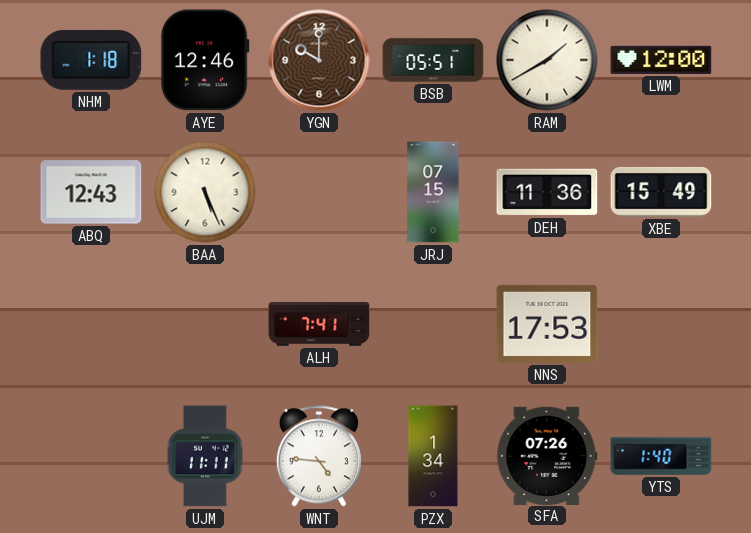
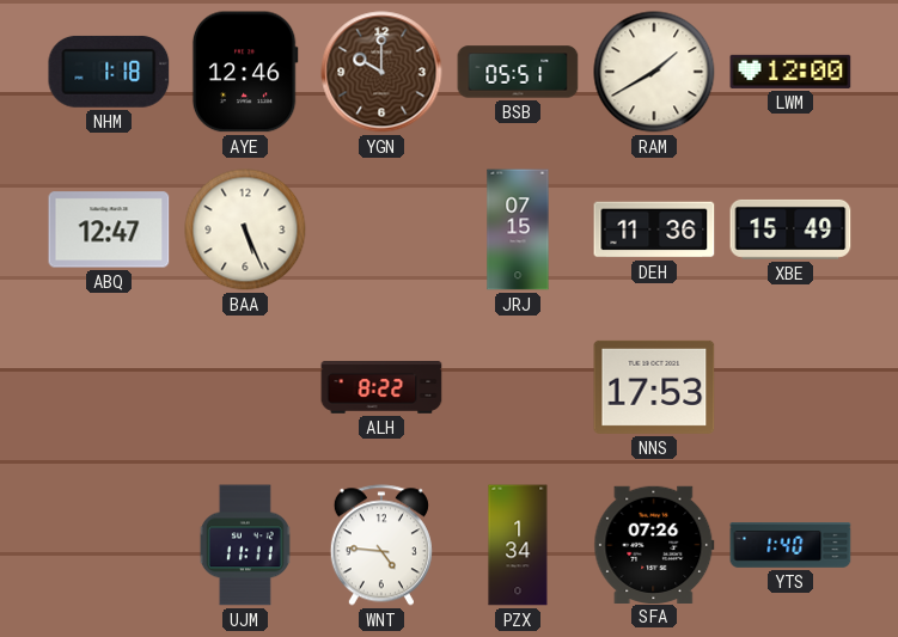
ABQ: 12:43 -> 12:47
ALH: 7:41 -> 8:22
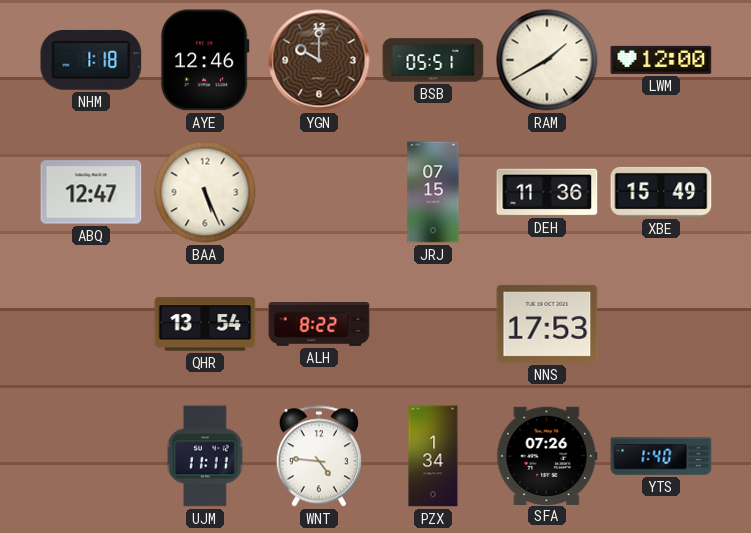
QHR: none -> 13:54
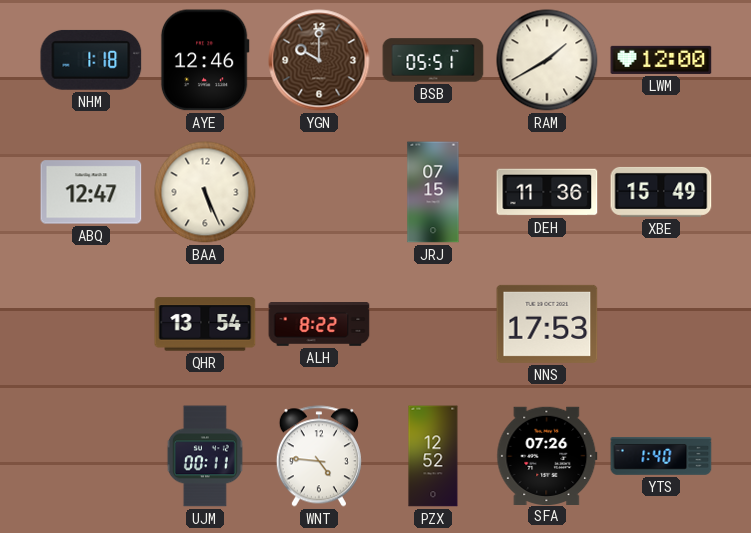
UJM: 11:11 -> 00:11
PZX: 1:34 -> 12:52
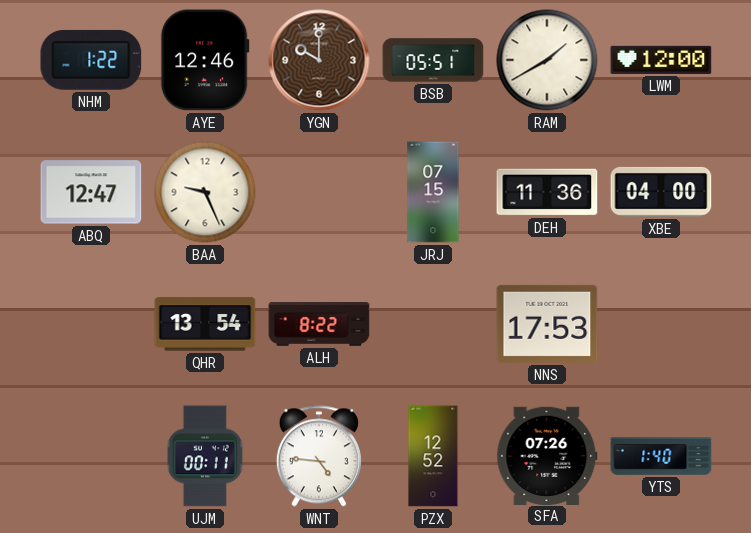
NHM: 1:18 -> 1:22
BAA: 5:26 -> 9:26
XBE: 15:49 -> 04:00
